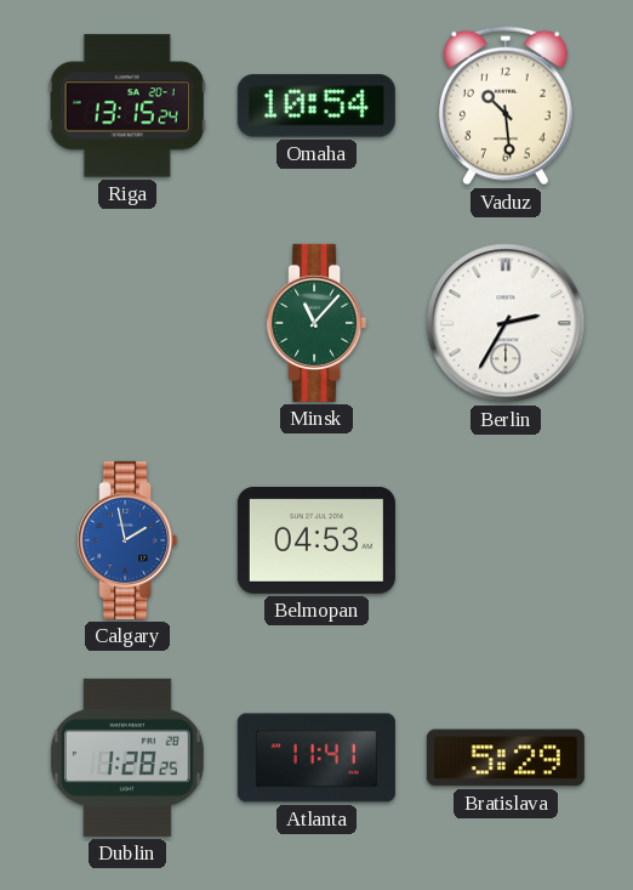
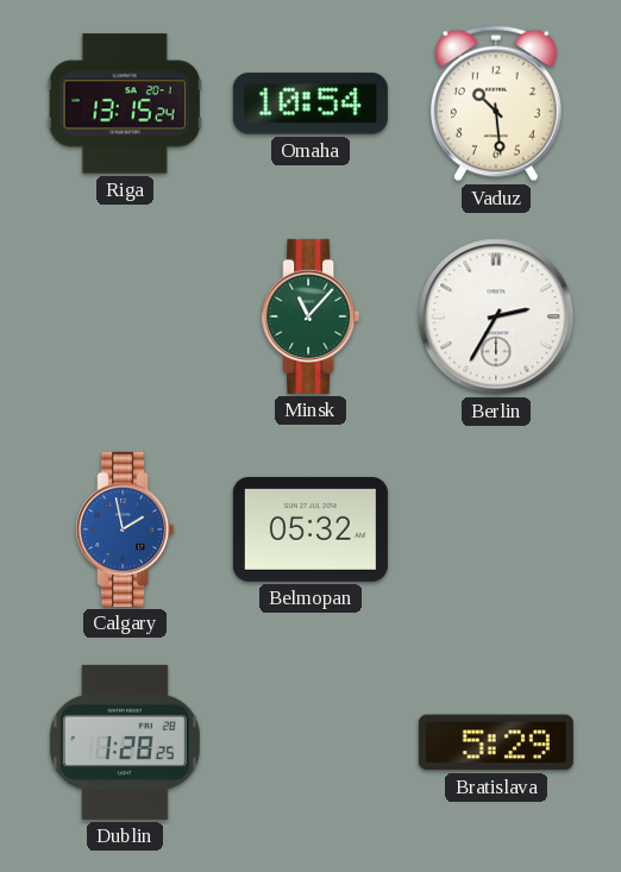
Belmopan: 04:53 -> 05:32
Atlanta: 11:41 -> none
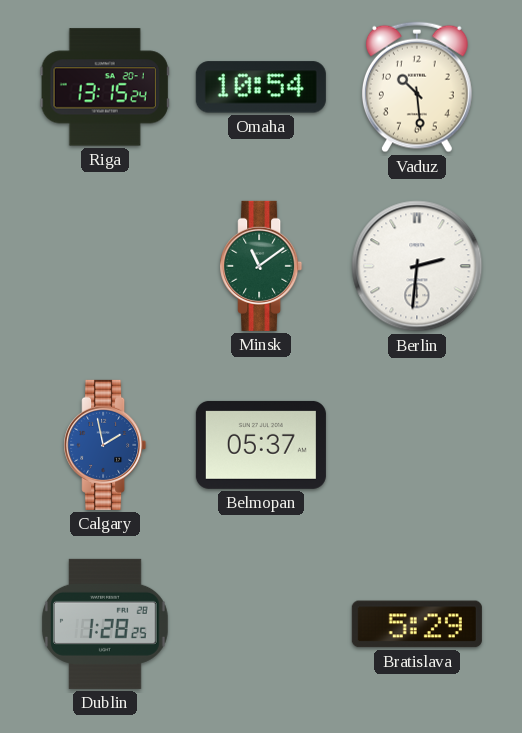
Minsk: 11:07 -> 11:09
Berlin: 2:35 -> 2:31
Belmopan: 05:32 -> 05:37
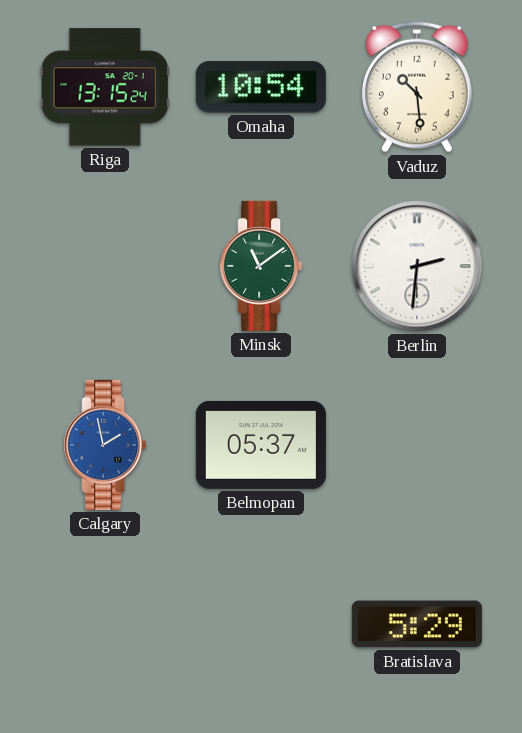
Dublin: 1:28 -> none
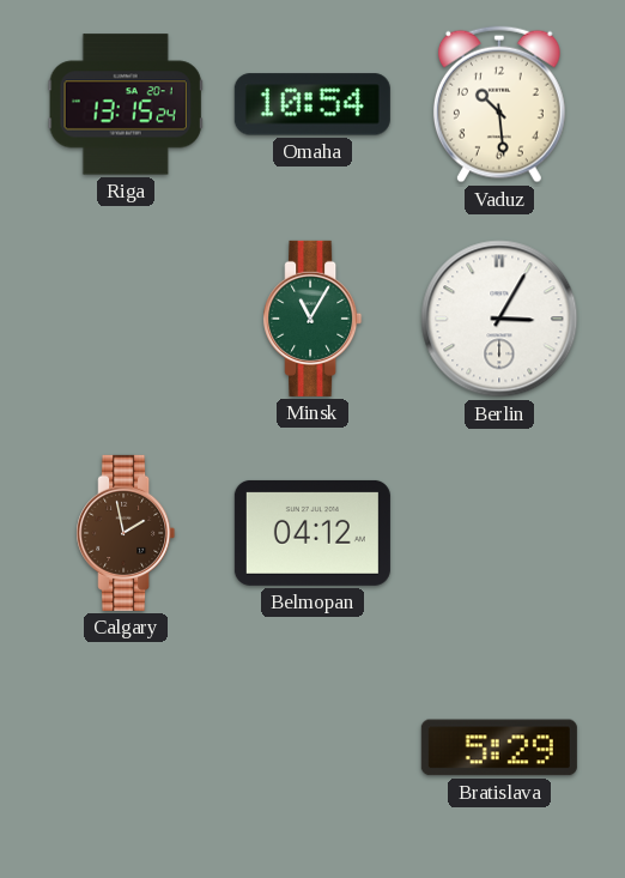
Minsk: 11:09 -> 11:05
Berlin: 2:31 -> 3:05
Calgary dial: blue -> brown
Belmopan: 05:37 -> 04:12
